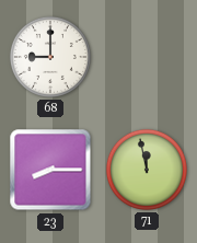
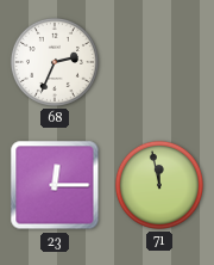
68: 9:00 -> 2:34
23: 8:15 -> 12:15
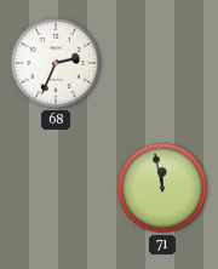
23: 12:15 -> none
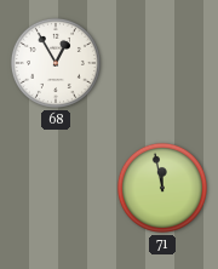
68: 2:34 -> 12:55
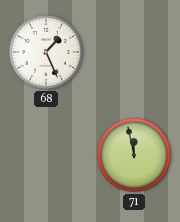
68: 12:55 -> 1:26
